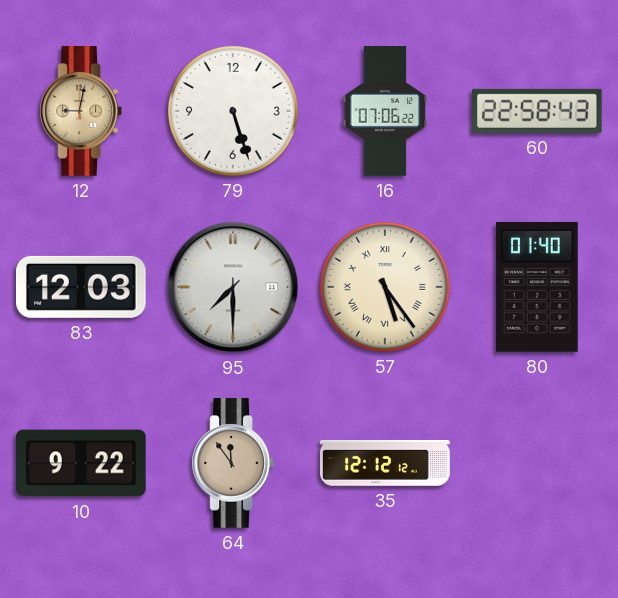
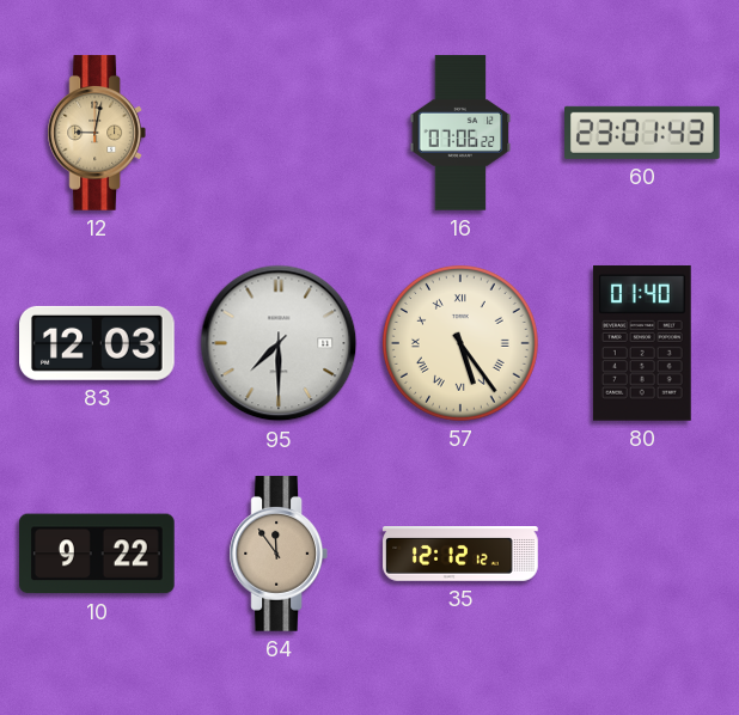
79: 5:27 -> none
60: 22:58 -> 23:01
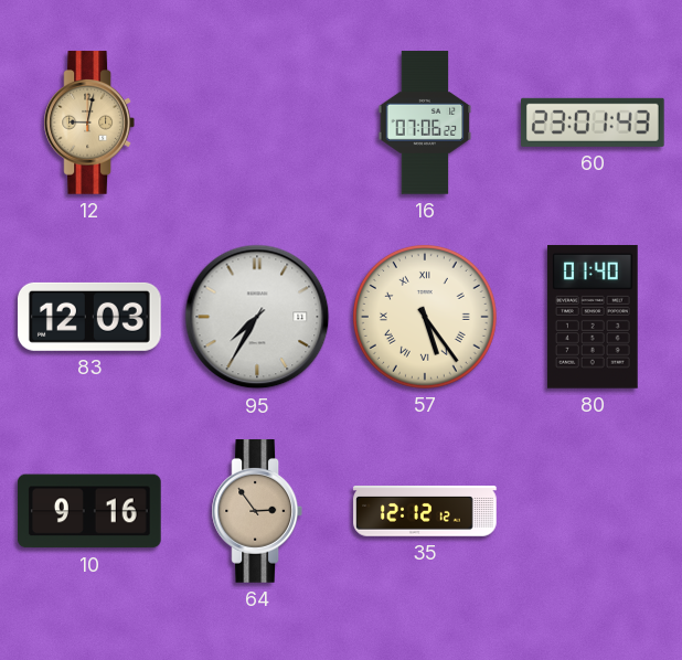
95: 7:30 -> 7:35
10: 9:22 -> 9:16
64: 11:54 -> 2:54
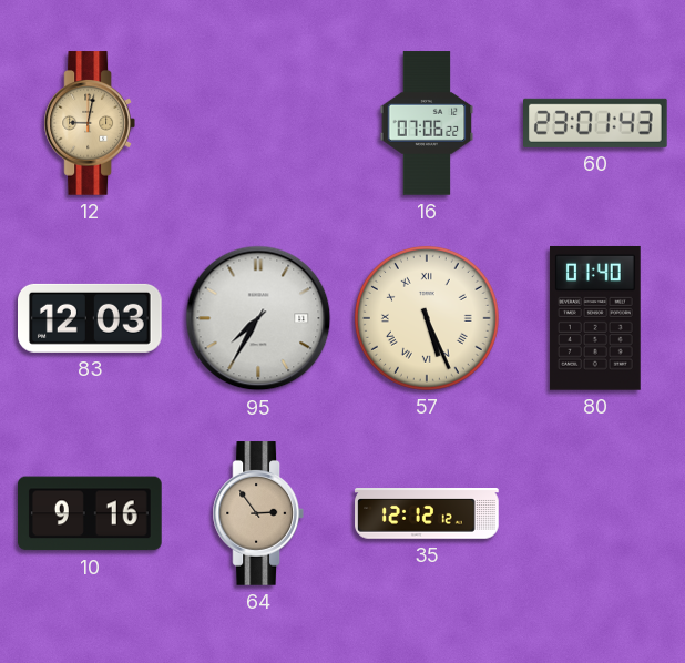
57: 5:24 -> 5:26
